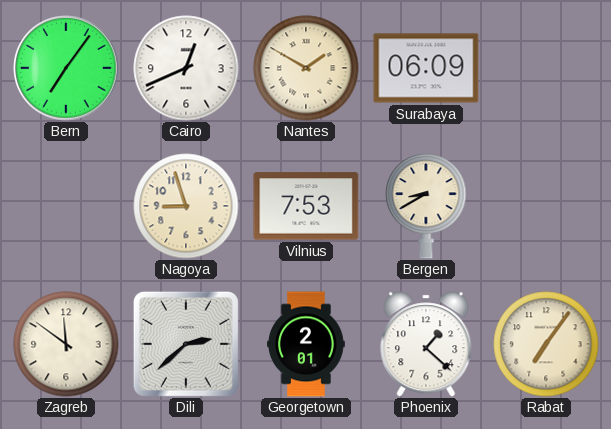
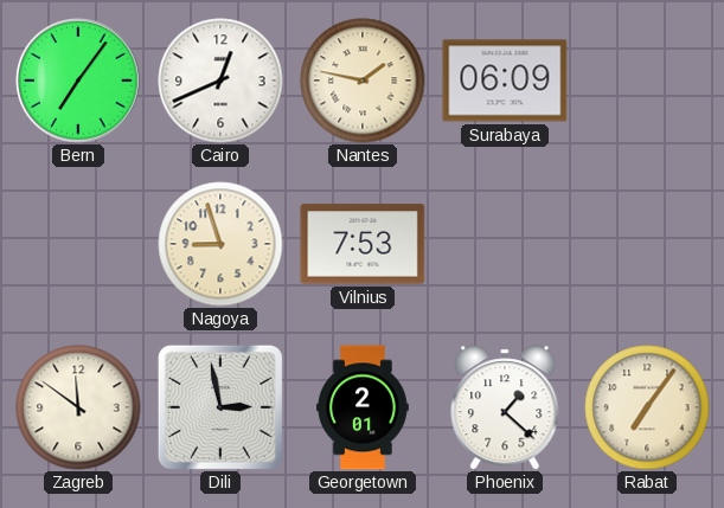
Nantes: 1:50 -> 1:47
Bergen: 8:40 -> none
Dili: 2:38 -> 2:58
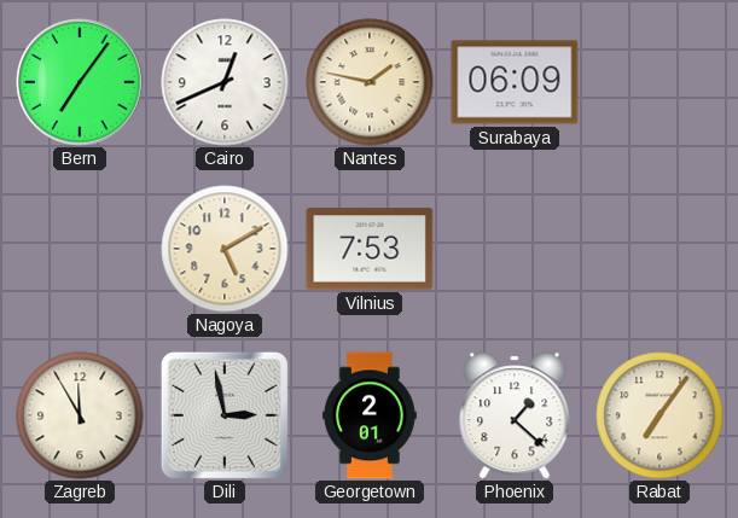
Nagoya: 8:57 -> 5:10
Zagreb: 11:51 -> 11:55
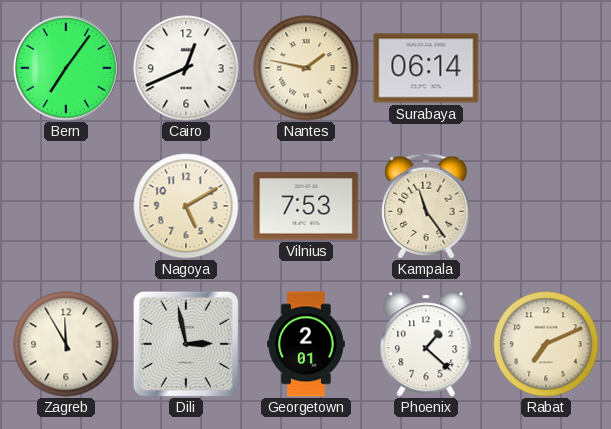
Surabaya: 06:09 -> 06:14
Kampala: none -> 11:24
Rabat: 7:06 -> 7:11
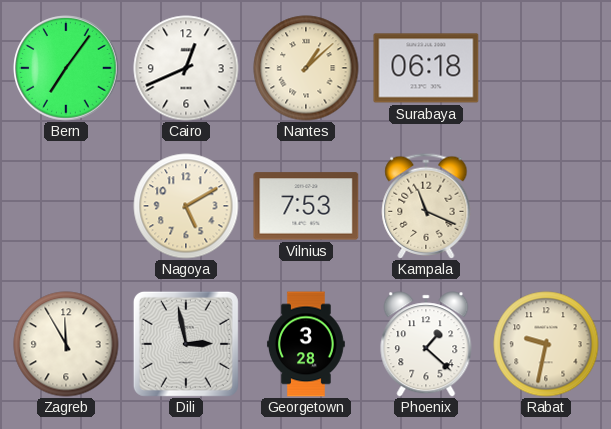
Nantes: 1:47 -> 1:08
Surabaya: 06:14 -> 06:18
Kampala: 11:24 -> 11:19
Georgetown: 2:01 -> 3:28
Rabat: 7:11 -> 9:32
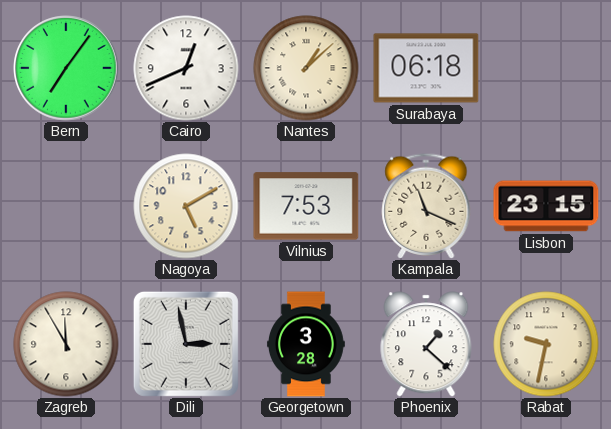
Lisbon: none -> 23:15
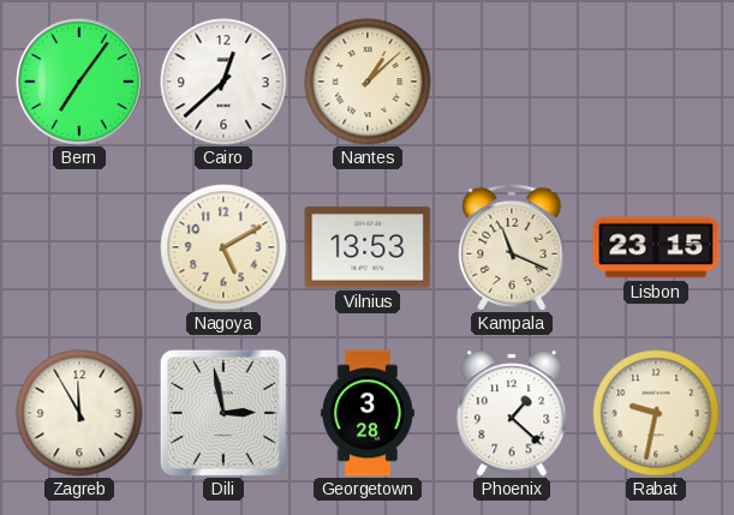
Cairo: 12:41 -> 12:38
Surabaya: 06:18 -> none
Vilnius: 7:53 -> 13:53
